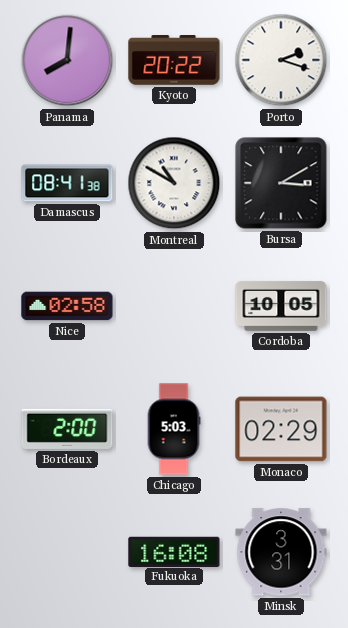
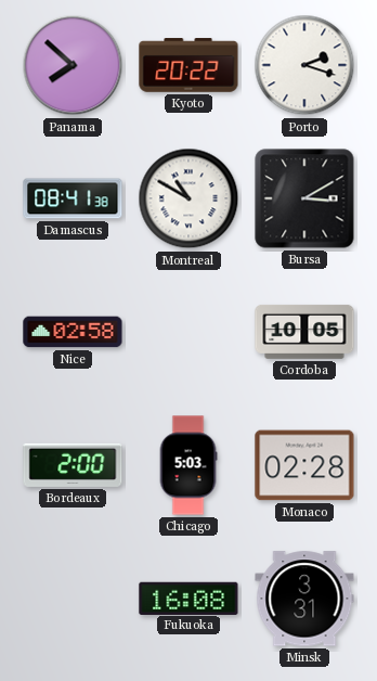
Panama: 8:01 -> 7:52
Monaco: 02:29 -> 02:28
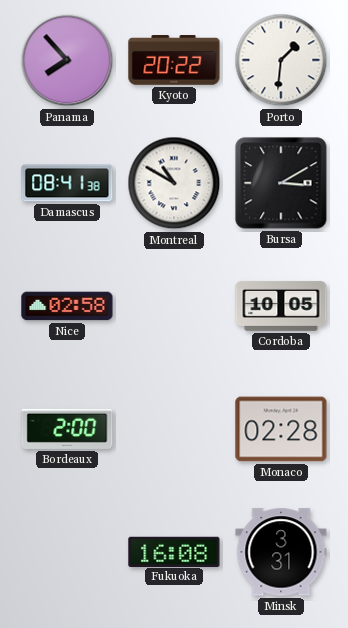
Panama: 7:52 -> 7:53
Porto: 2:18 -> 1:31
Chicago: 5:03 -> none
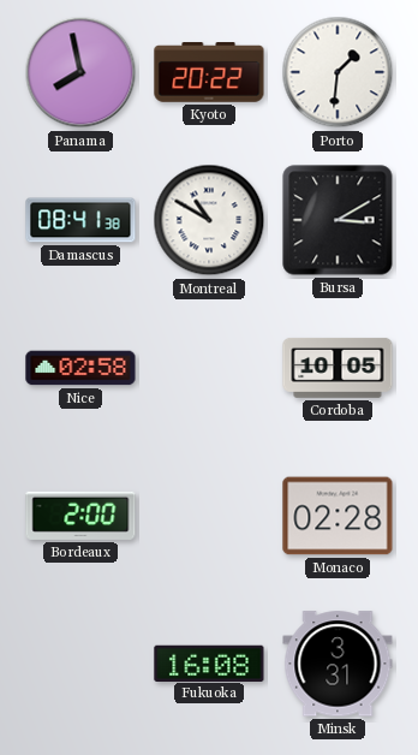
Panama: 7:53 -> 7:58
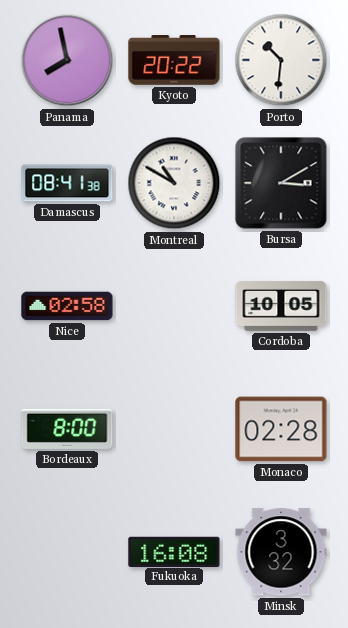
Porto: 1:31 -> 10:31
Bordeaux: 2:00 -> 8:00
Minsk: 3:31 -> 3:32
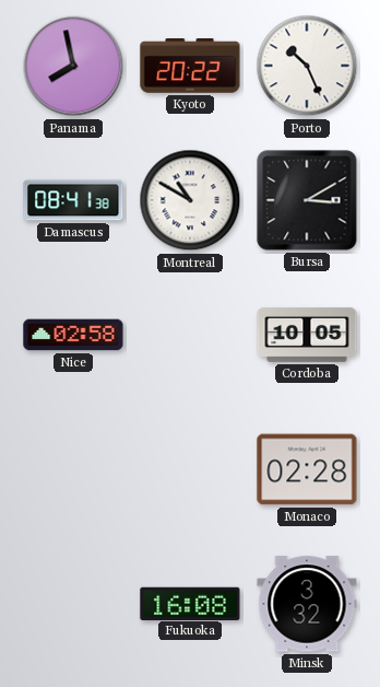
Porto: 10:31 -> 10:26
Bordeaux: 8:00 -> none
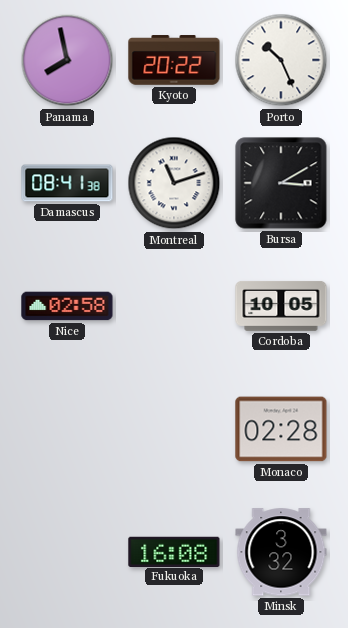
Montreal: 10:50 -> 11:12
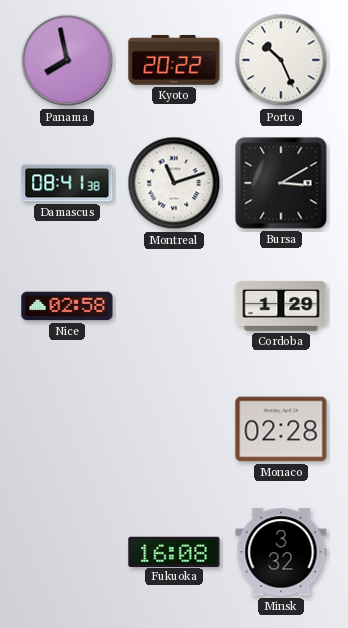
Cordoba: 10:05 -> 1:29
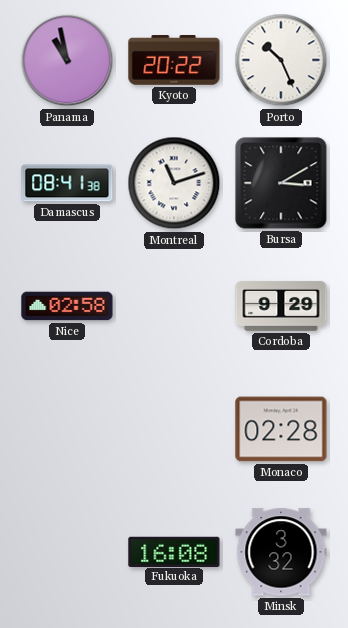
Panama: 7:58 -> 10:58
Cordoba: 1:29 -> 9:29
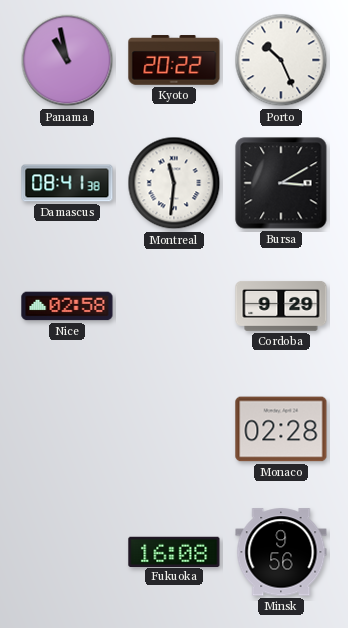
Montreal: 11:12 -> 11:31
Minsk: 3:32 -> 9:56
